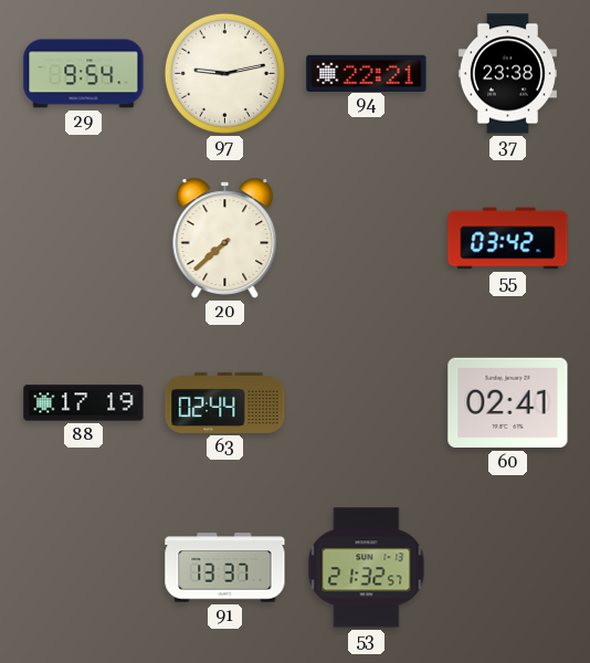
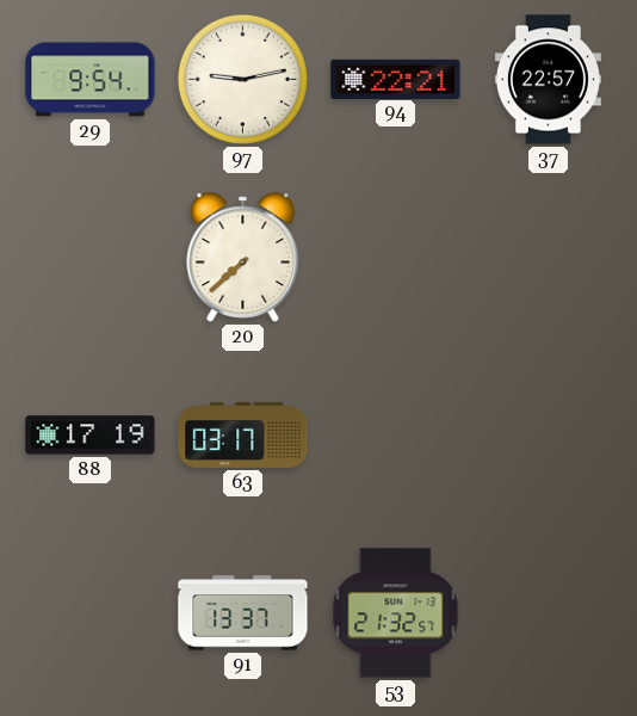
37: 23:38 -> 22:57
55: 03:42 -> none
63: 02:44 -> 03:17
60: 02:41 -> none
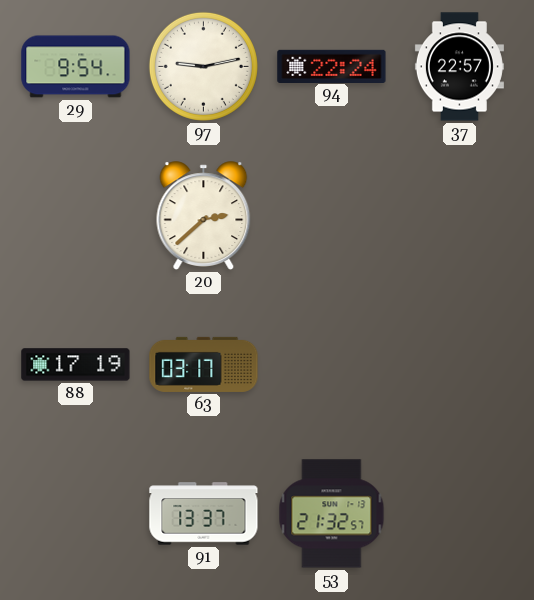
94: 22:21 -> 22:24
20: 7:38 -> 2:38
